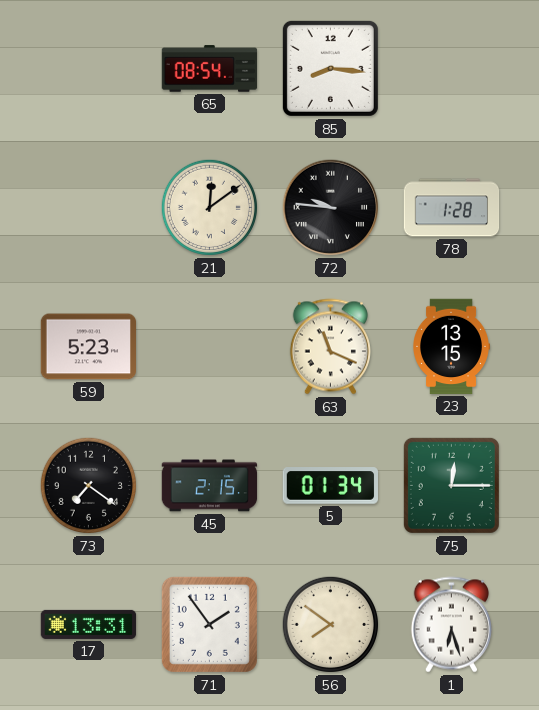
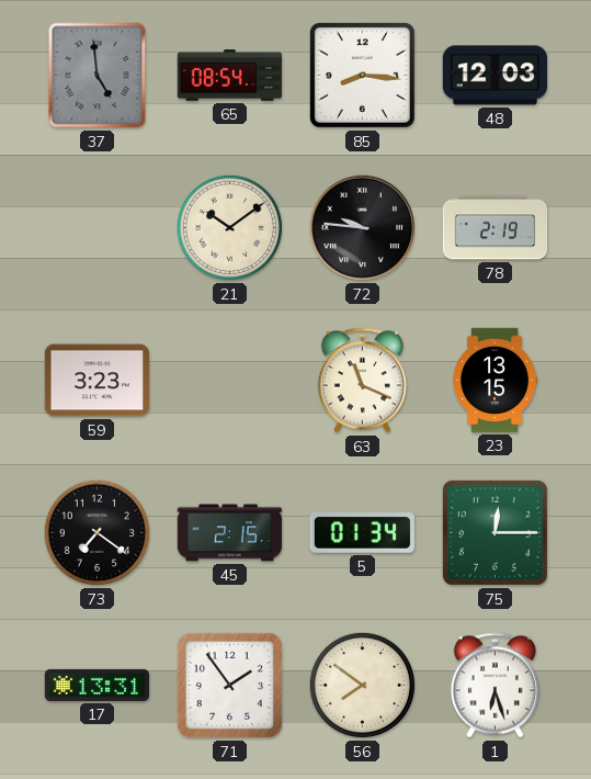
37: none -> 4:59
48: none -> 12:03
21: 12:09 -> 10:09
78: 1:28 -> 2:19
59: 5:23 -> 3:23
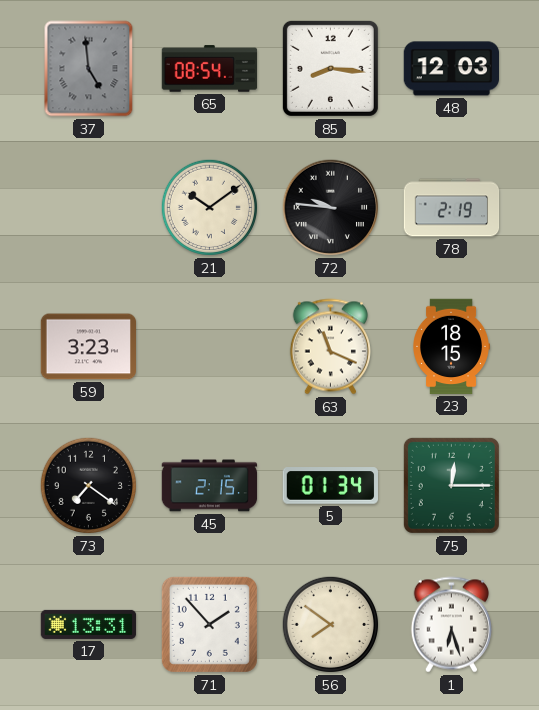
23: 13:15 -> 18:15
71: 1:54 -> 1:53
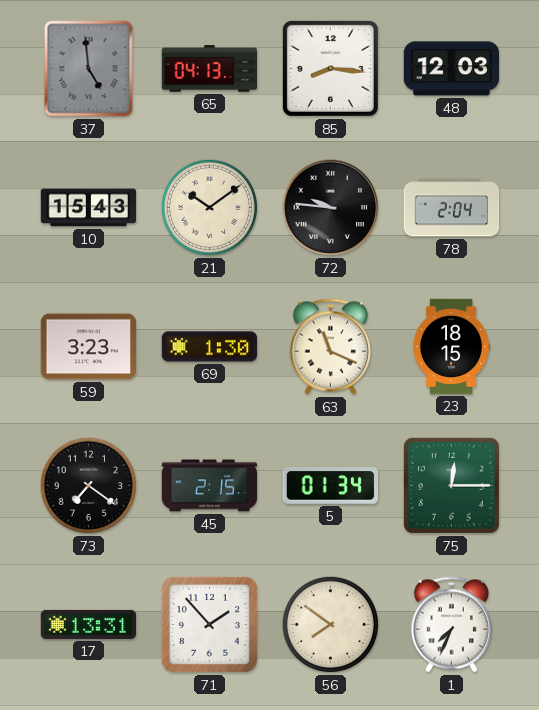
65: 08:54 -> 04:13
10: none -> 15:43
78: 2:19 -> 2:04
69: none -> 1:30
1: 6:27 -> 7:34
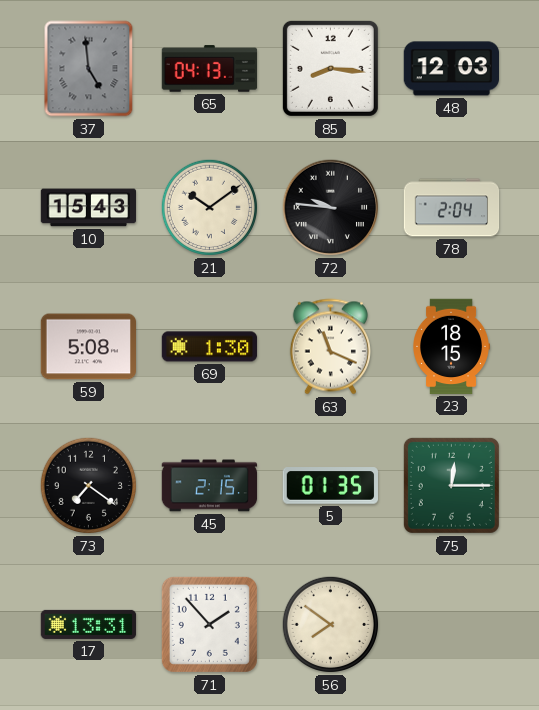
59: 3:23 -> 5:08
5: 01:34 -> 01:35
1: 7:34 -> none
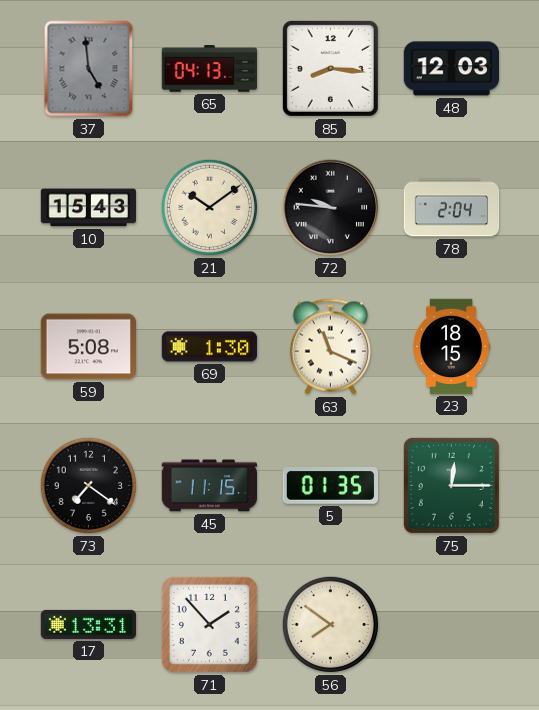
45: 2:15 -> 11:15
